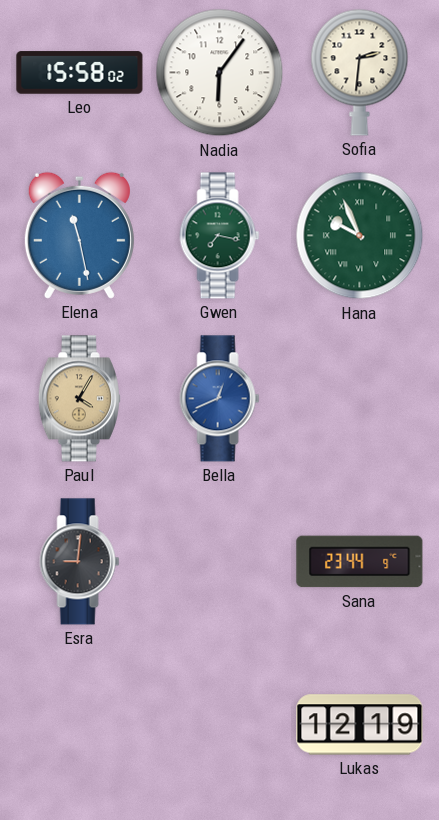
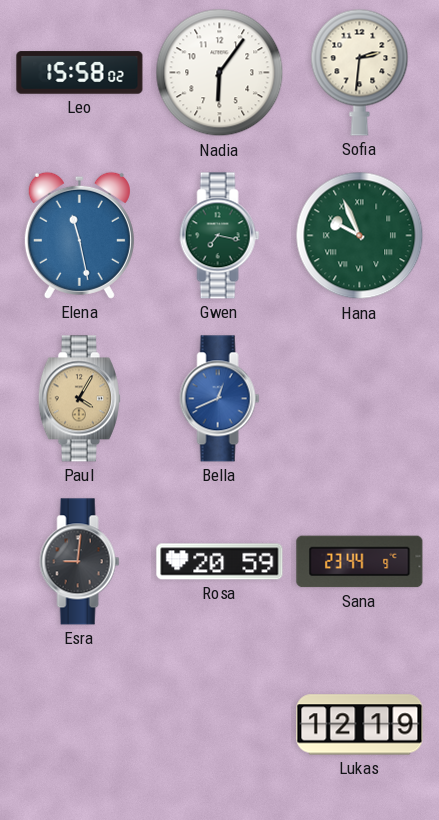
Rosa: none -> 20:59
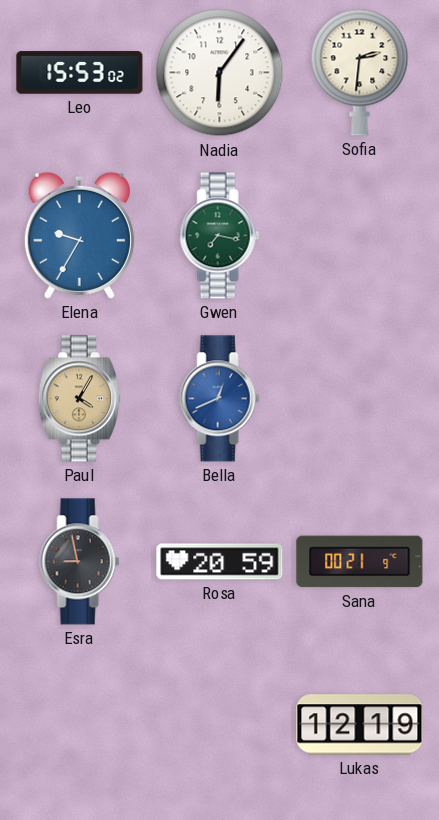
Leo: 15:58 -> 15:53
Elena: 11:28 -> 9:35
Hana: 9:56 -> none
Esra: 9:01 -> 8:58
Sana: 23:44 -> 00:21
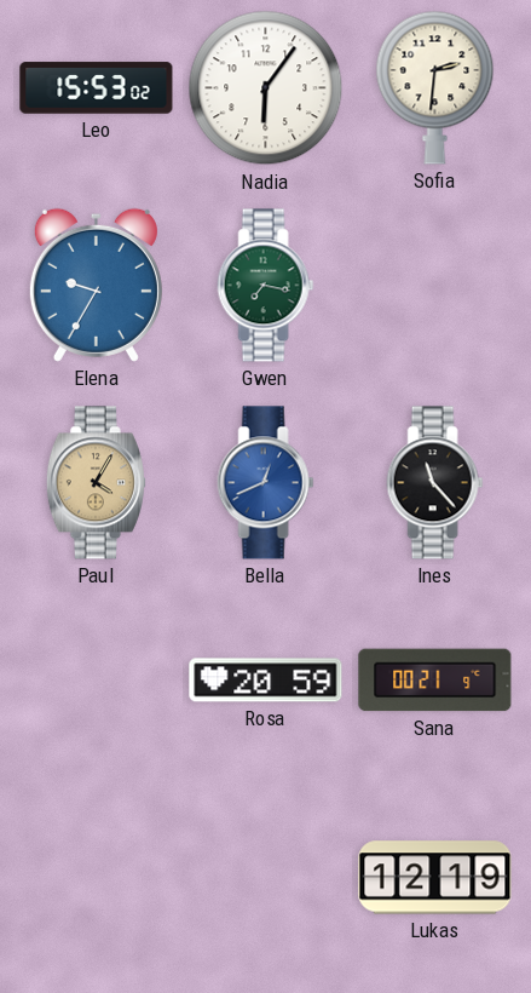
Ines: none -> 11:23
Esra: 8:58 -> none
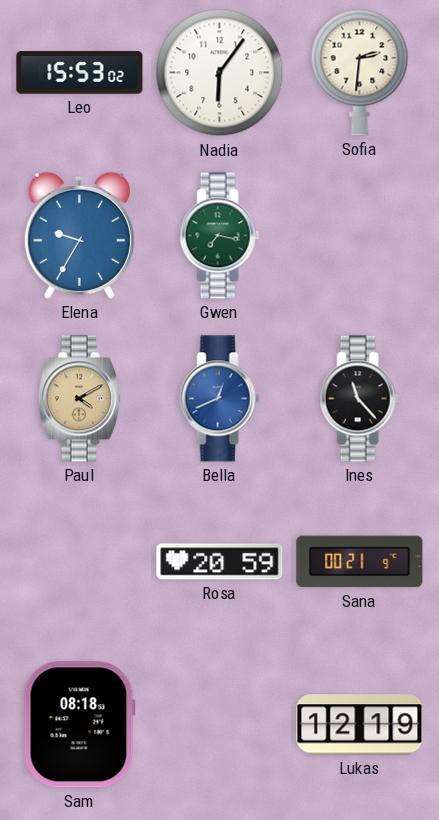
Paul: 4:05 -> 4:10
Sam: none -> 08:18
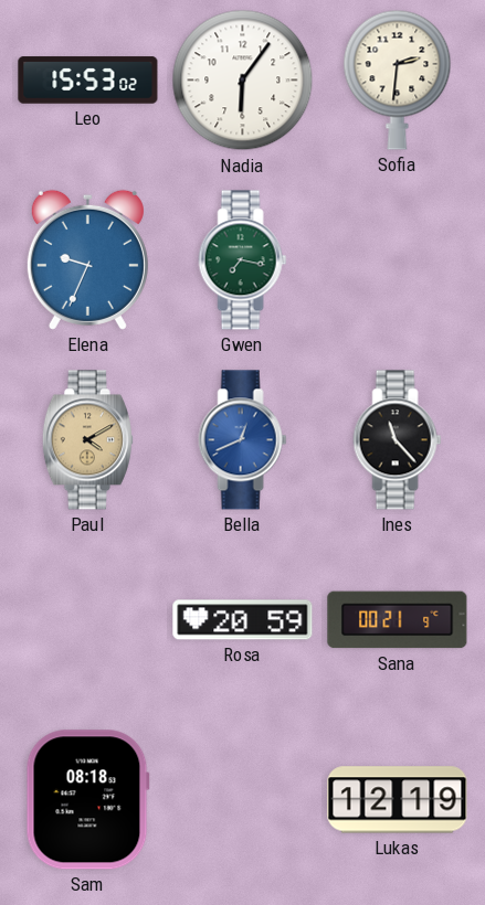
Elena: 9:35 -> 9:34
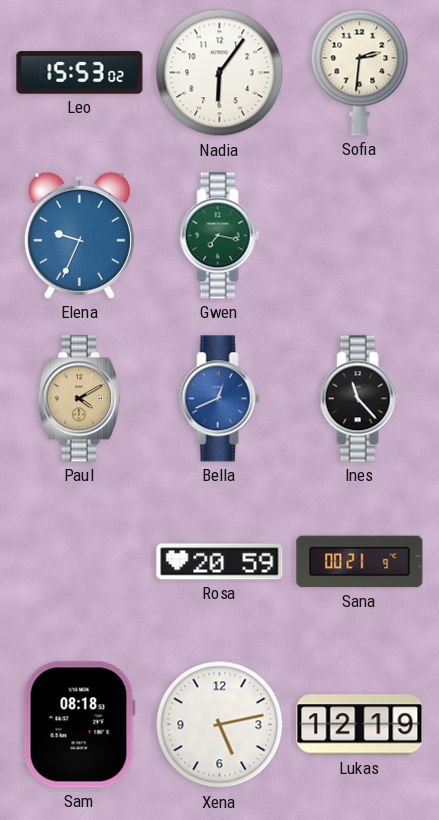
Xena: none -> 5:13
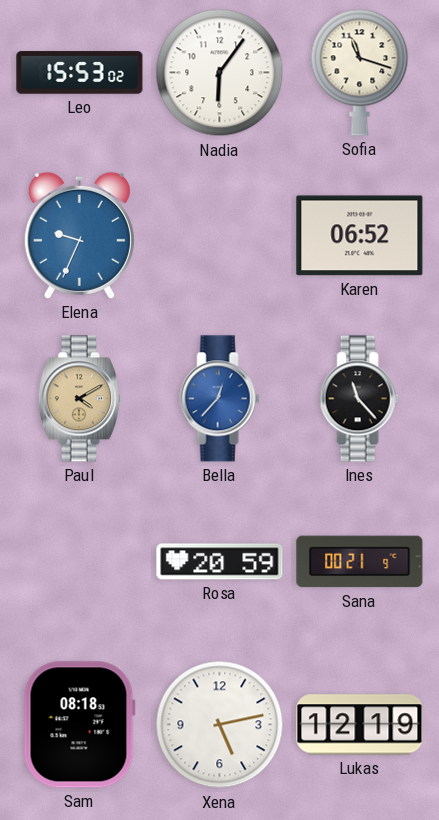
Sofia: 2:31 -> 11:18
Gwen: 7:17 -> none
Karen: none -> 06:52
Bella: 12:41 -> 12:37
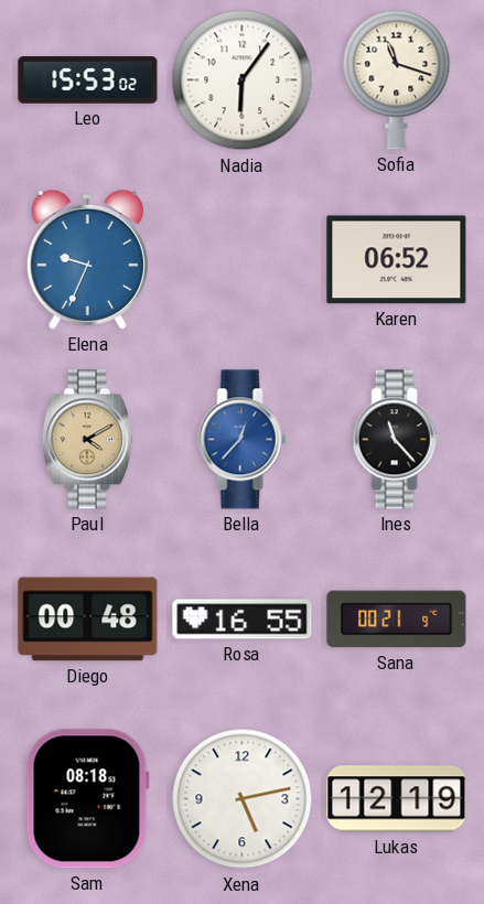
Diego: none -> 00:48
Rosa: 20:59 -> 16:55
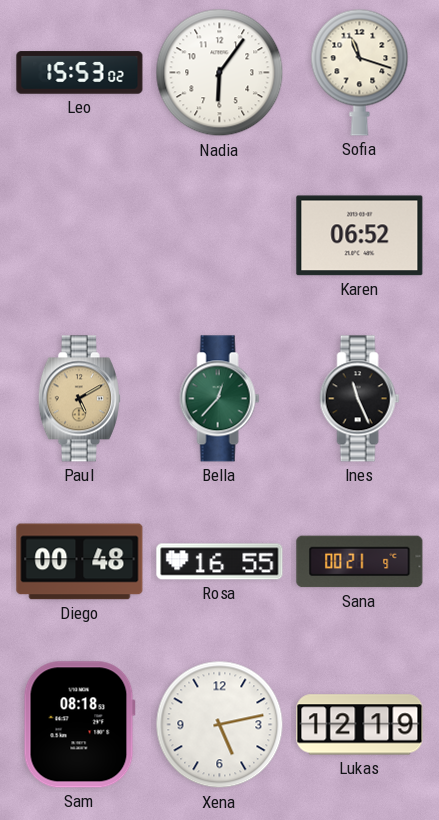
Elena: 9:34 -> none
Paul: 4:10 -> 5:10
Bella dial: blue -> green
Ines: 11:23 -> 11:26
